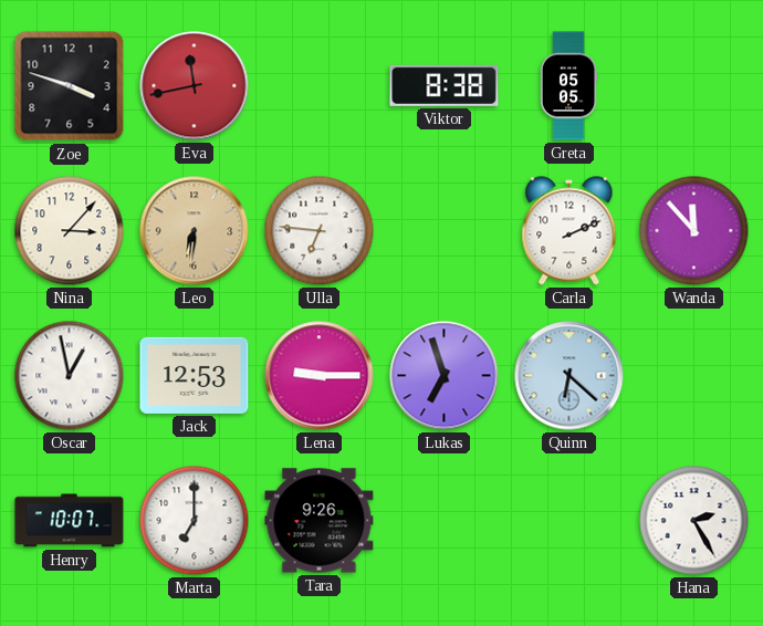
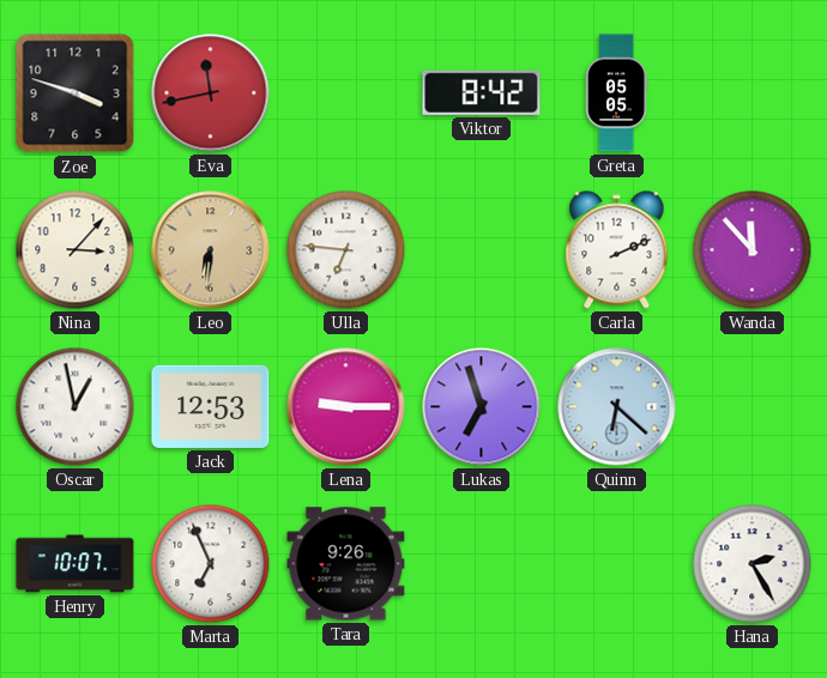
Viktor: 8:38 -> 8:42
Marta: 7:00 -> 6:56
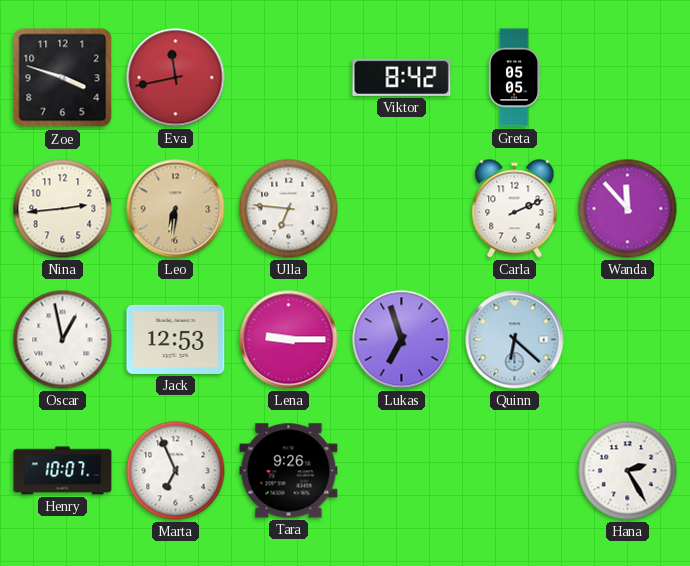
Nina: 3:07 -> 2:44
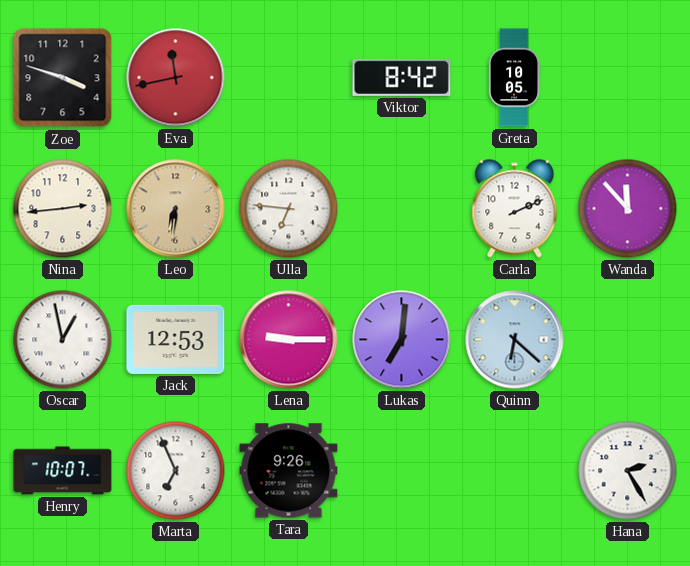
Greta: 05:05 -> 10:05
Lukas: 6:57 -> 7:01
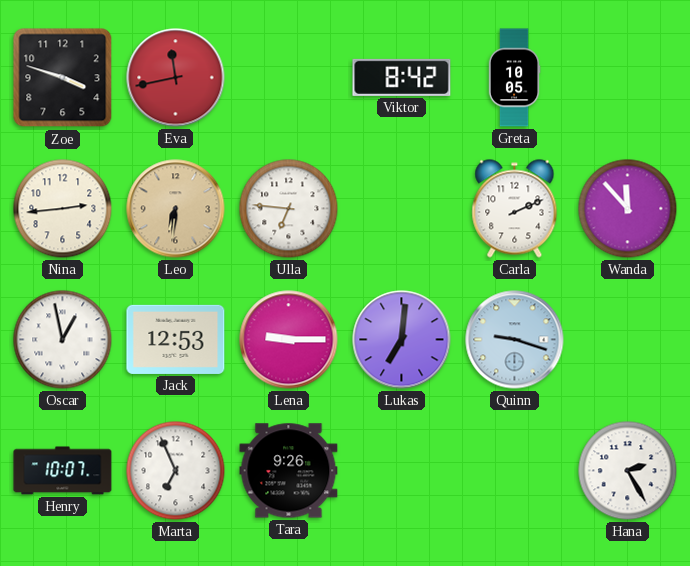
Quinn: 6:22 -> 9:18
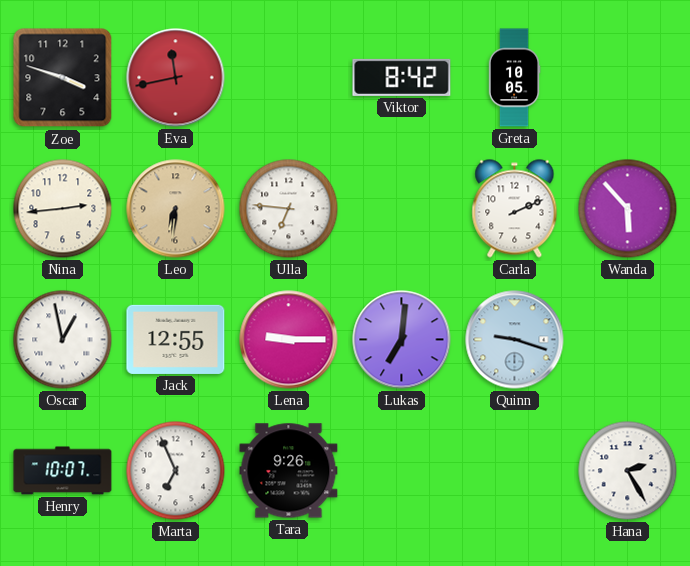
Wanda: 11:53 -> 5:53
Jack: 12:53 -> 12:55
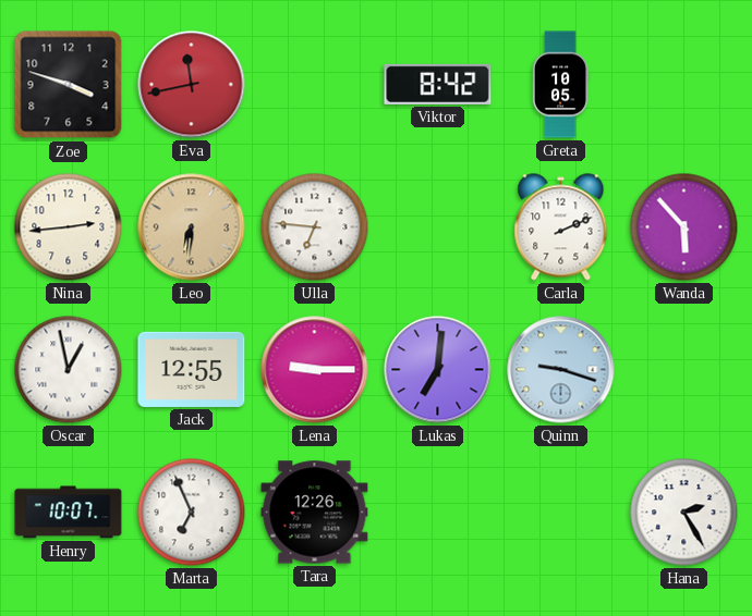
Tara: 9:26 -> 12:26
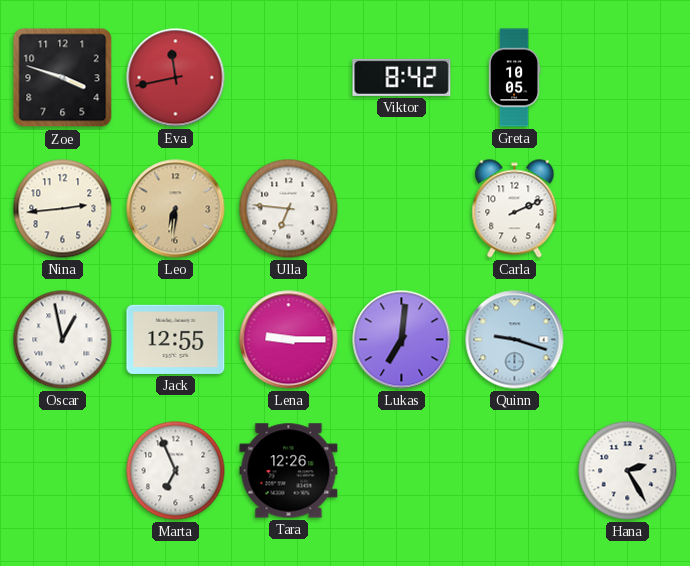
Wanda: 5:53 -> none
Henry: 10:07 -> none
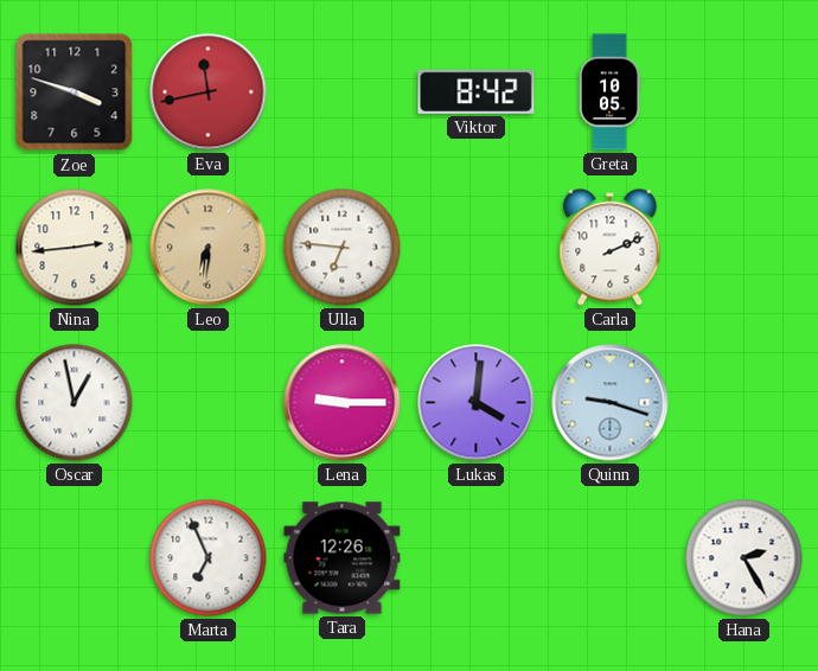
Jack: 12:55 -> none
Lukas: 7:01 -> 4:01
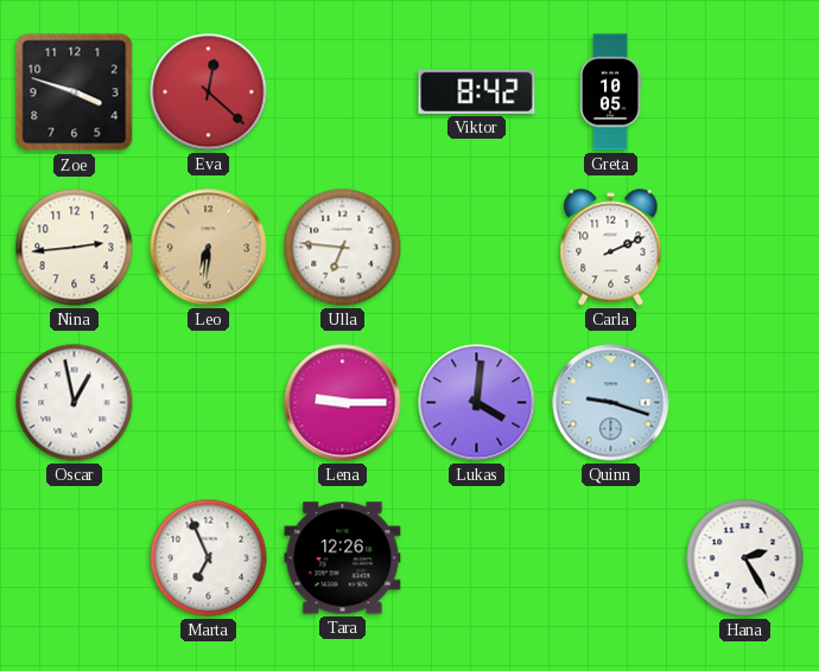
Eva: 11:43 -> 12:22
